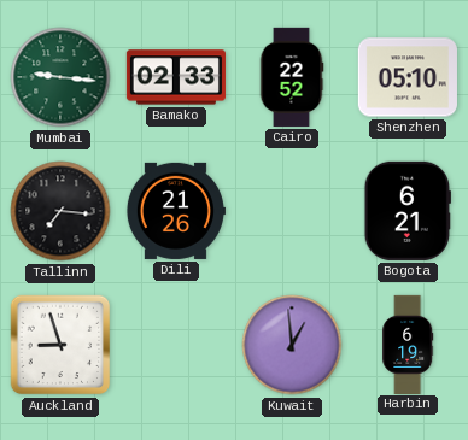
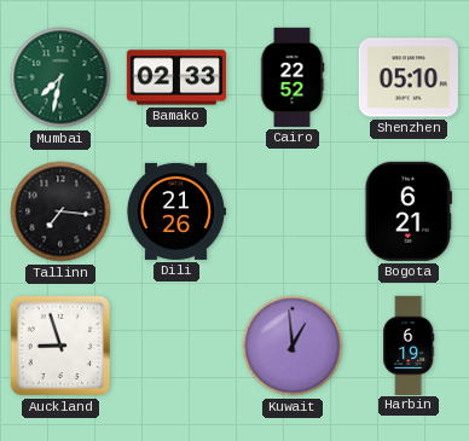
Mumbai: 9:16 -> 7:32
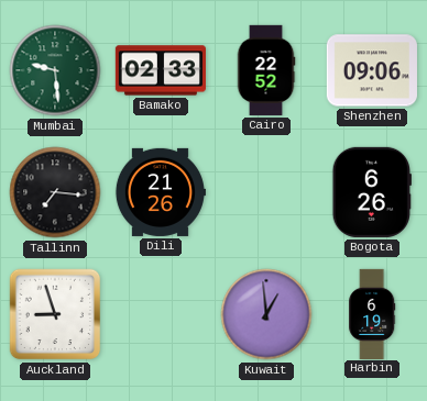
Mumbai: 7:32 -> 9:29
Shenzhen: 05:10 -> 09:06
Bogota: 6:21 -> 6:26
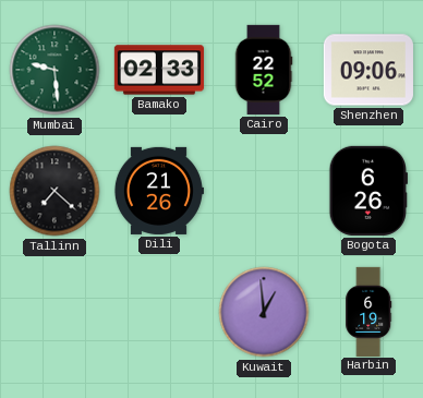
Tallinn: 7:16 -> 7:22
Auckland: 8:57 -> none
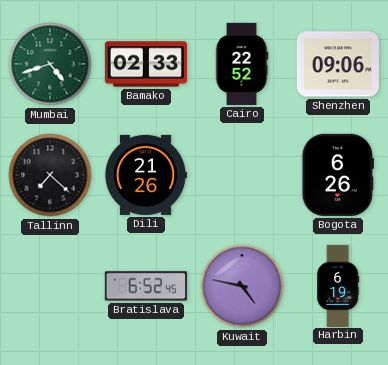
Mumbai: 9:29 -> 4:42
Bratislava: none -> 6:52
Kuwait: 12:59 -> 4:47
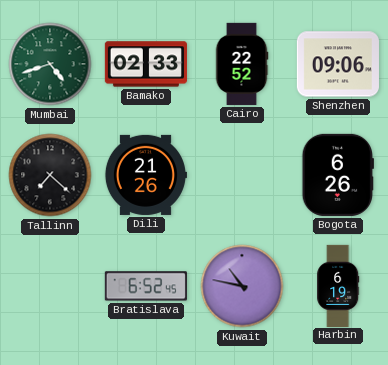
Kuwait: 4:47 -> 10:47
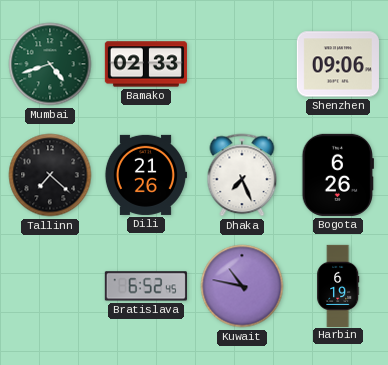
Cairo: 22:52 -> none
Dhaka: none -> 7:26
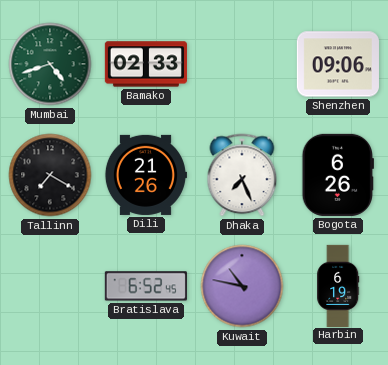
Tallinn: 7:22 -> 7:20
